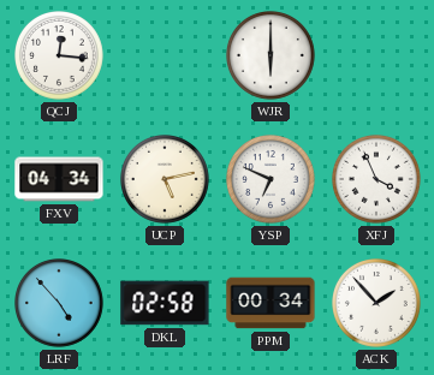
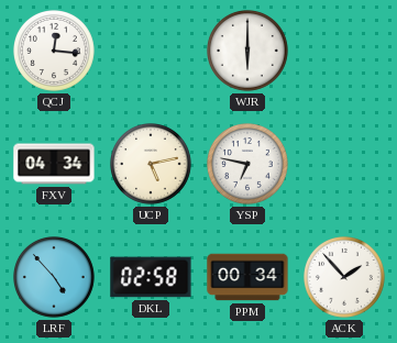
YSP: 6:49 -> 6:47
XFJ: 3:56 -> none
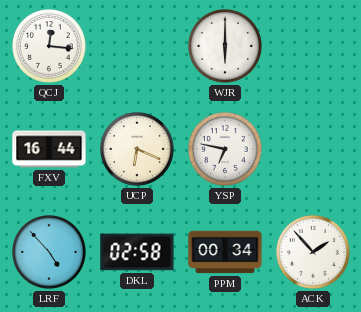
FXV: 04:34 -> 16:44
UCP: 5:13 -> 6:19
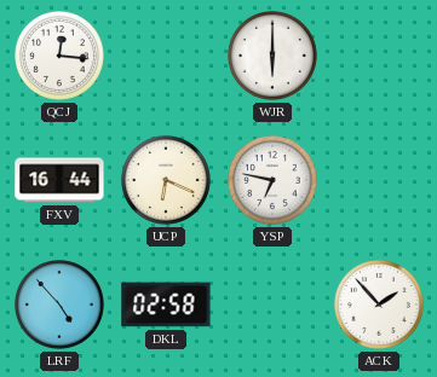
PPM: 00:34 -> none
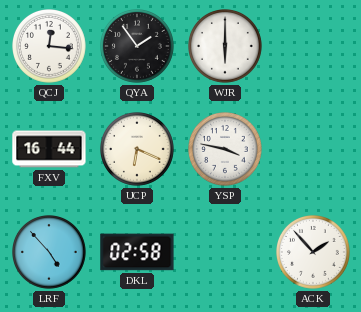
QYA: none -> 1:54
YSP: 6:47 -> 3:47
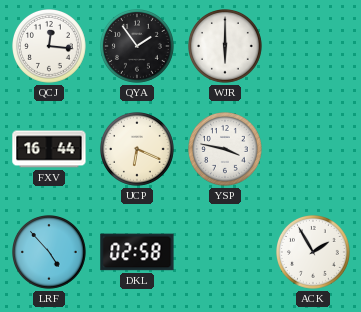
ACK: 1:53 -> 1:55
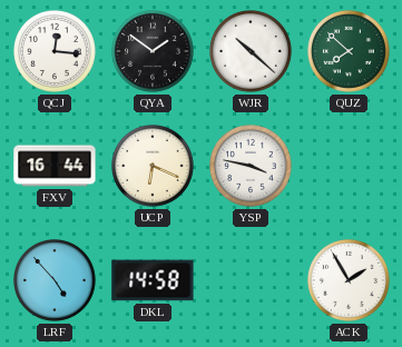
QYA: 1:54 -> 1:51
WJR: 6:00 -> 10:22
QUZ: none -> 7:52
DKL: 02:58 -> 14:58
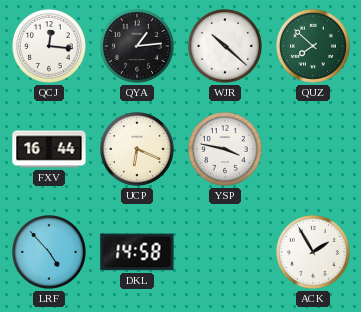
QYA: 1:51 -> 1:14
